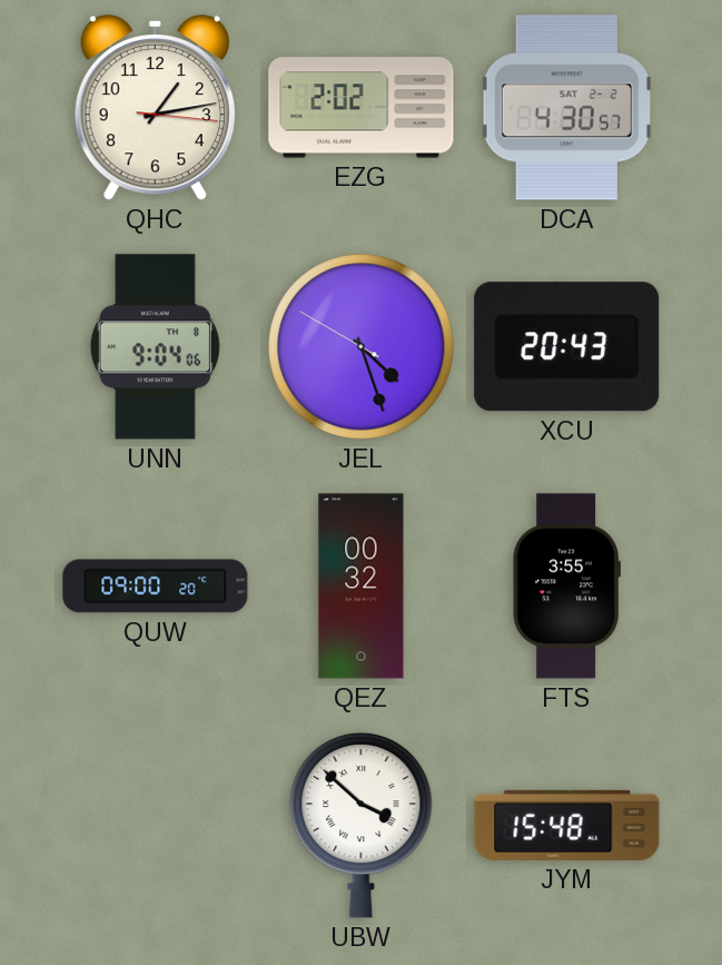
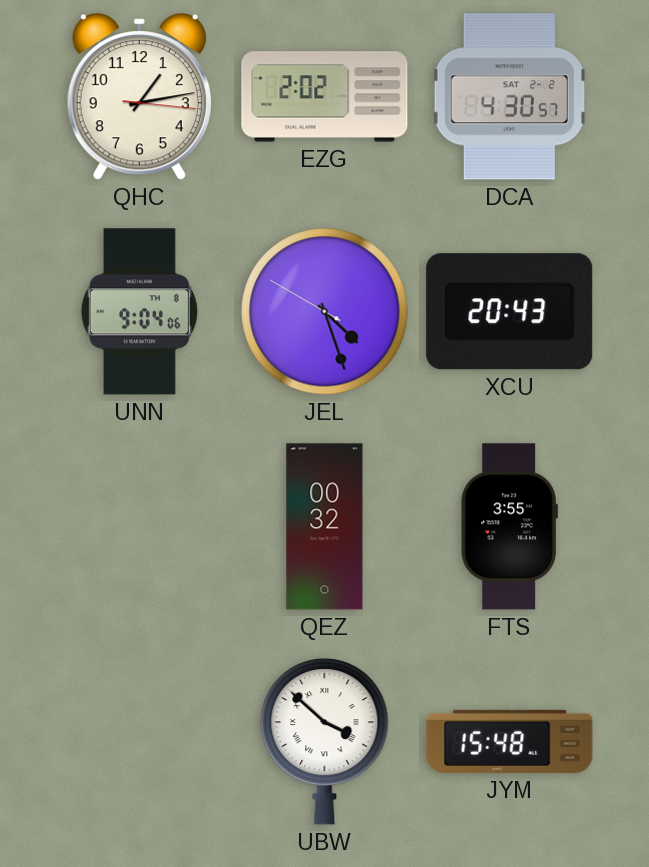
QUW: 09:00 -> none
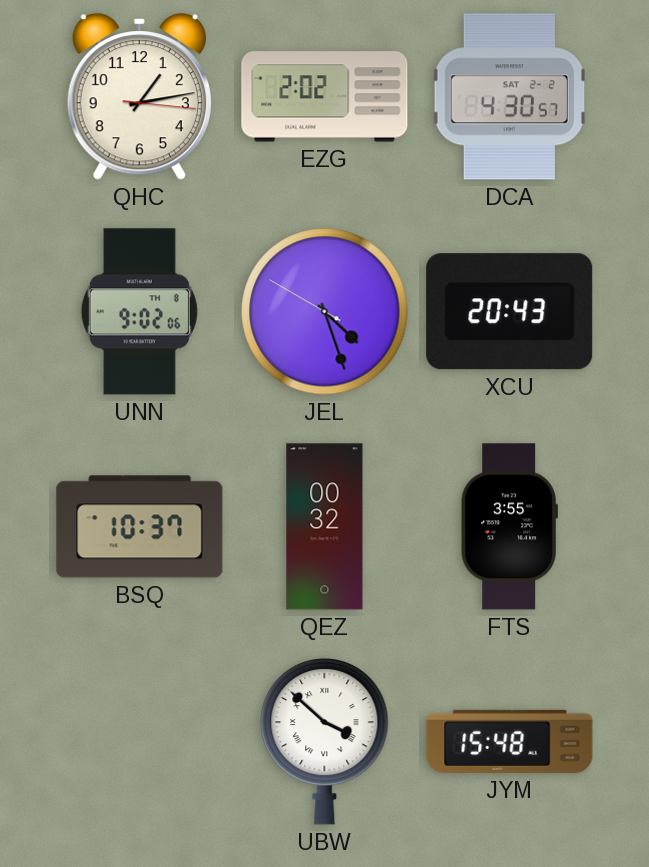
UNN: 9:04 -> 9:02
BSQ: none -> 10:37
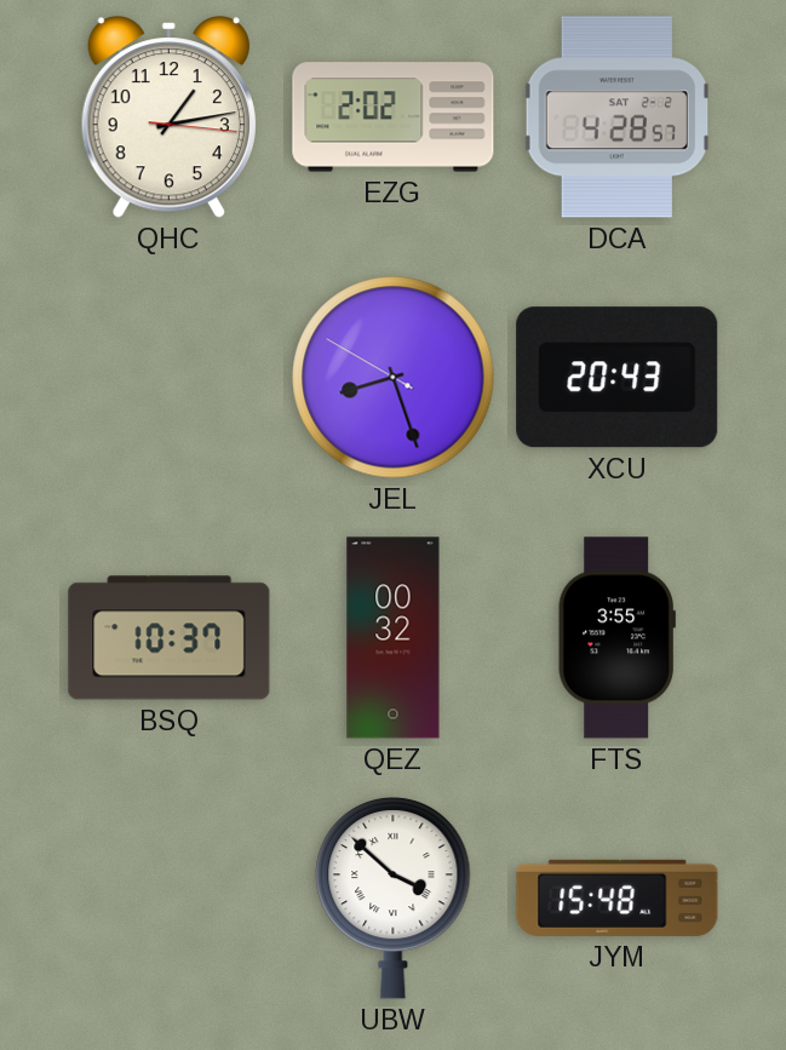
DCA: 4:30 -> 4:28
UNN: 9:02 -> none
JEL: 4:26 -> 8:26
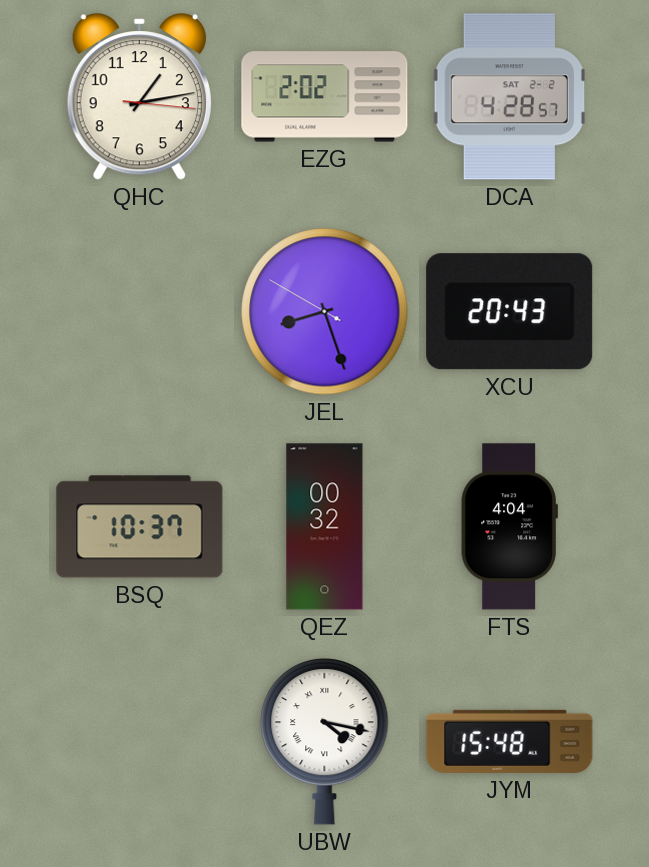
FTS: 3:55 -> 4:04
UBW: 3:52 -> 4:17
